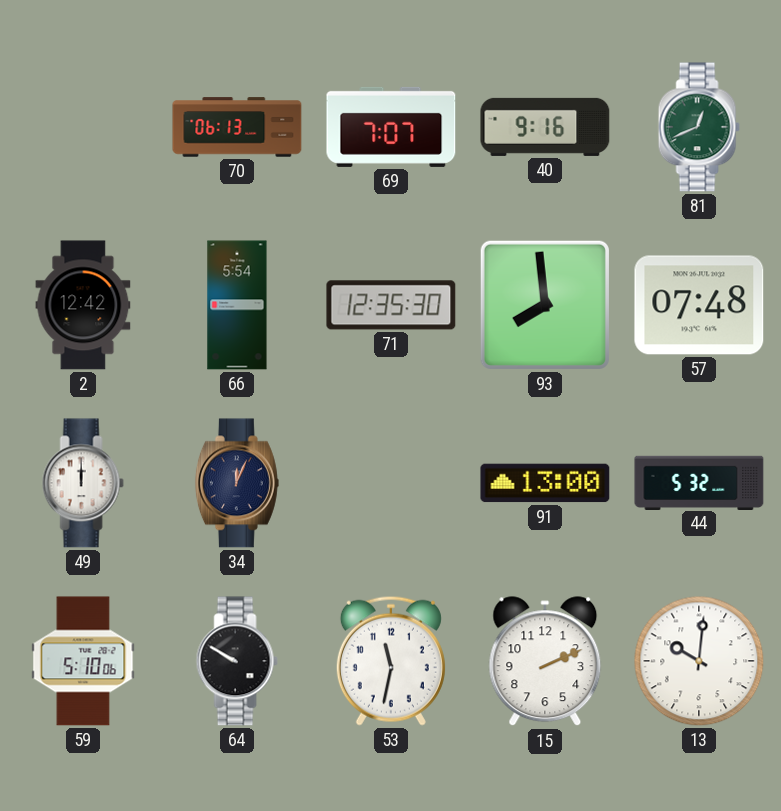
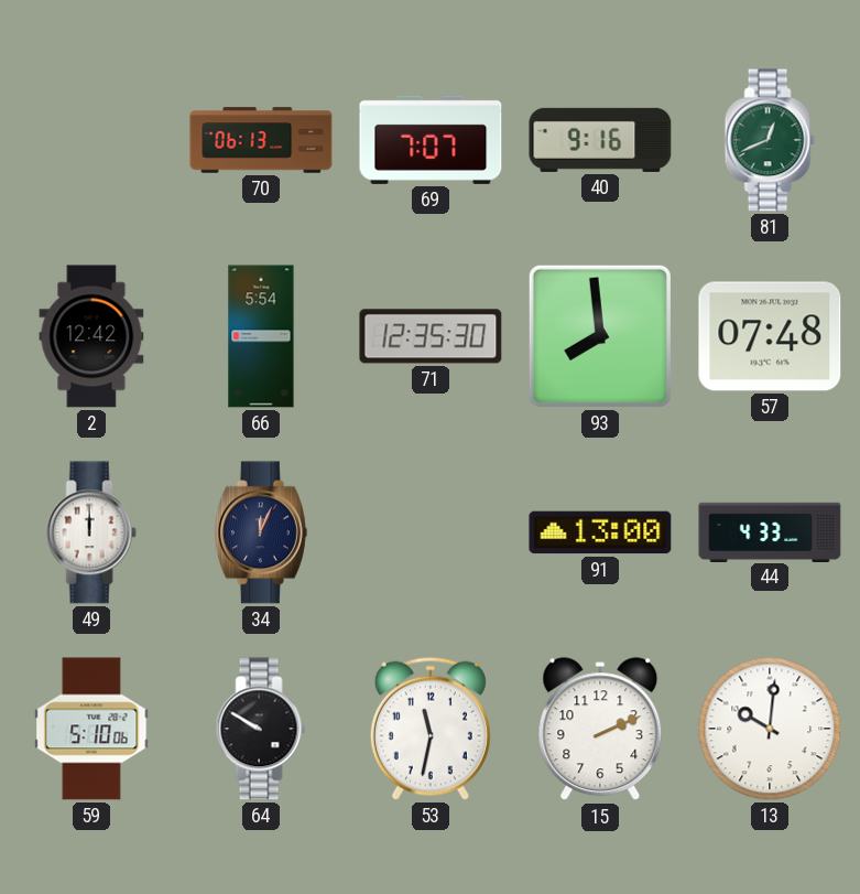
44: 5:32 -> 4:33
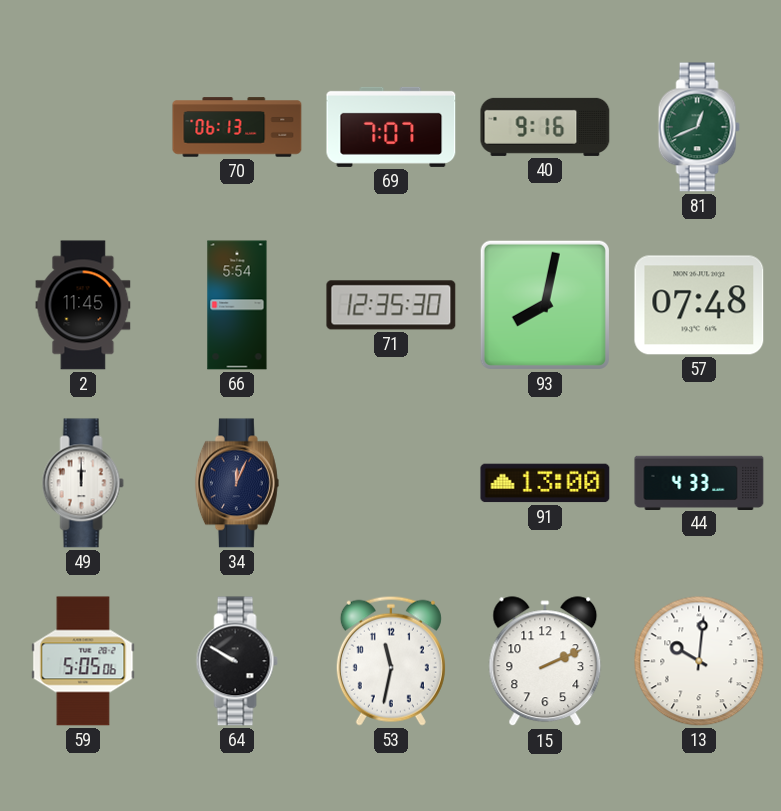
2: 12:42 -> 11:45
93: 7:59 -> 8:02
59: 5:10 -> 5:05
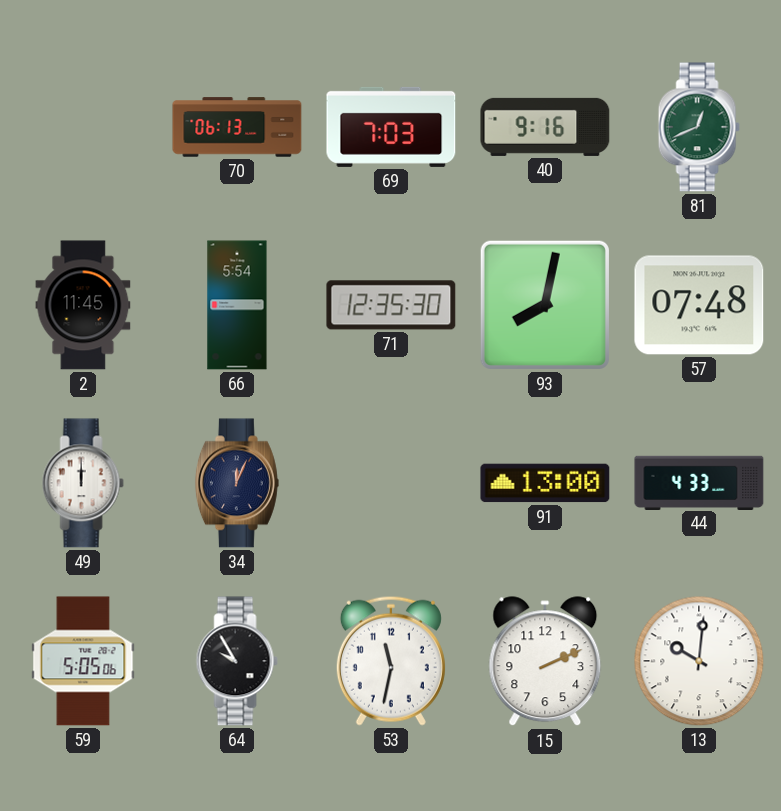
69: 7:07 -> 7:03
64: 9:50 -> 9:55
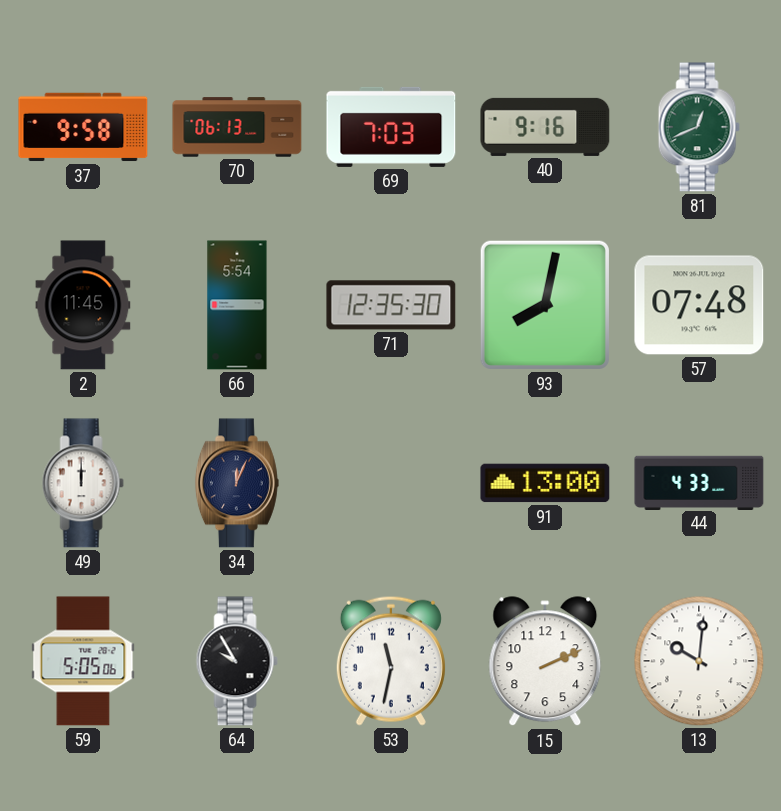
37: none -> 9:58
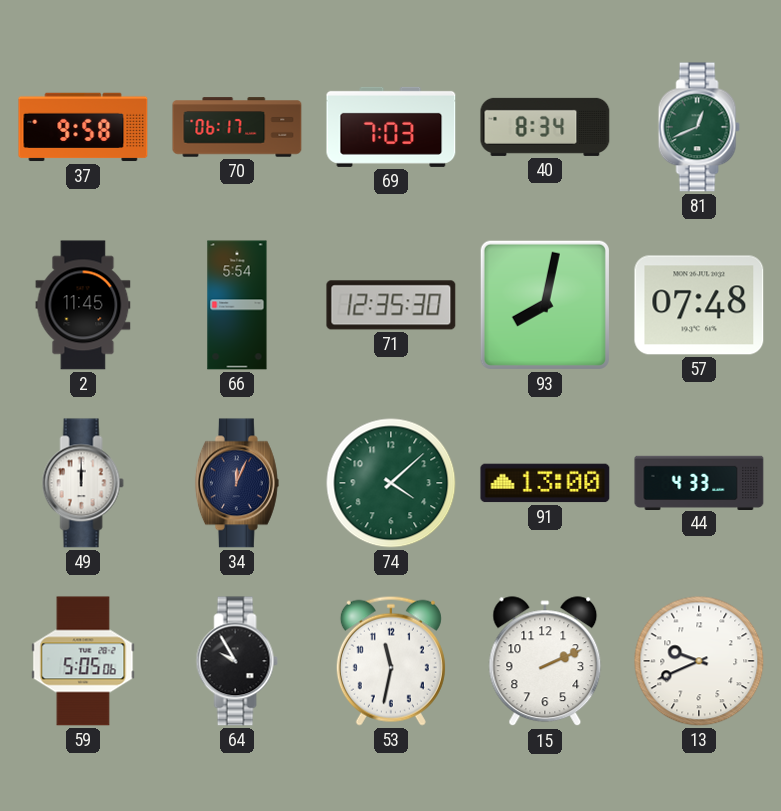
70: 06:13 -> 06:17
40: 9:16 -> 8:34
74: none -> 4:08
13: 10:01 -> 9:41
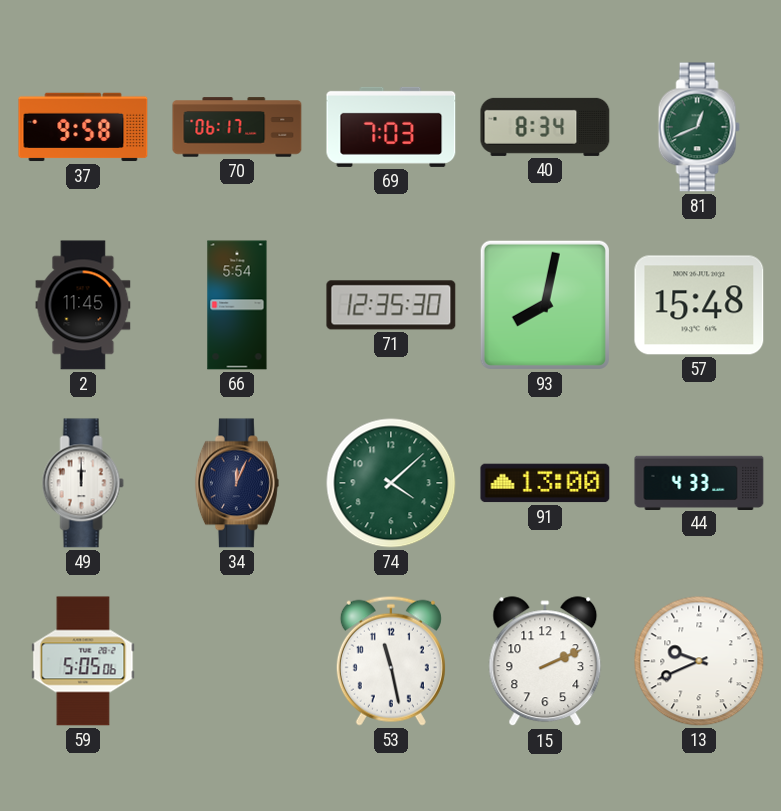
57: 07:48 -> 15:48
64: 9:55 -> none
53: 11:32 -> 11:28
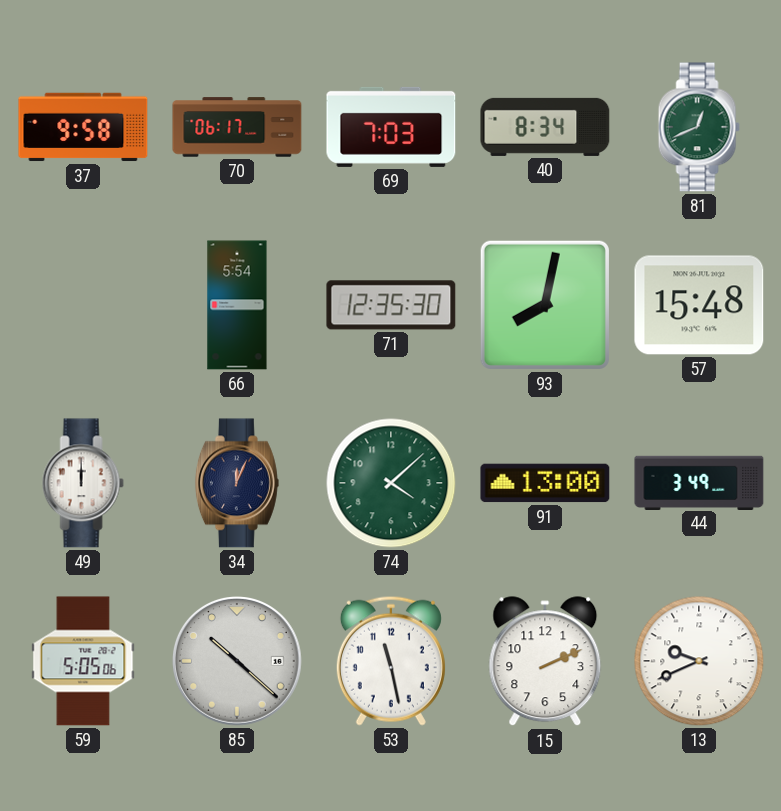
2: 11:45 -> none
44: 4:33 -> 3:49
85: none -> 10:22
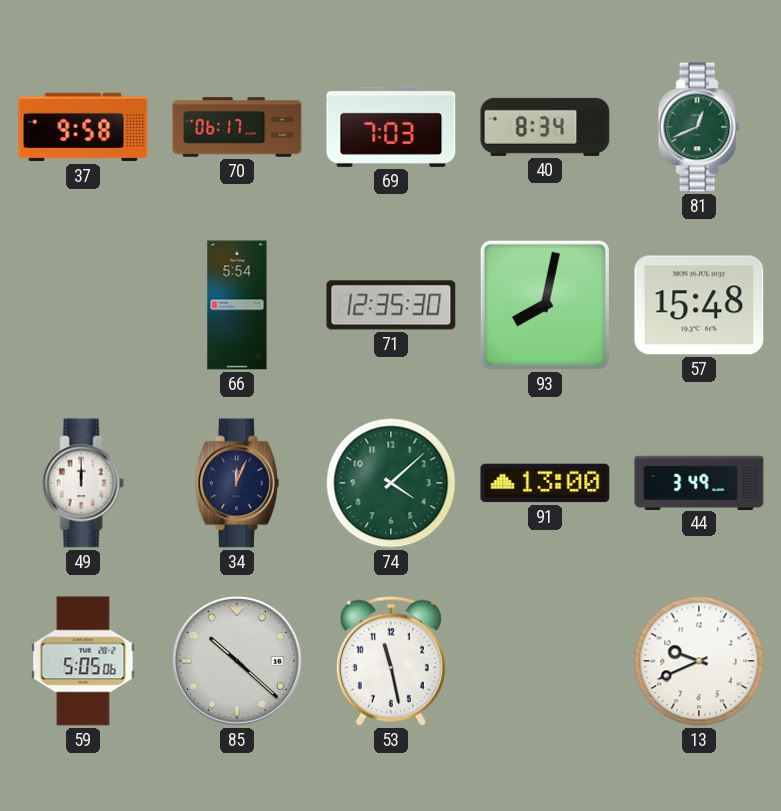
15: 2:11 -> none
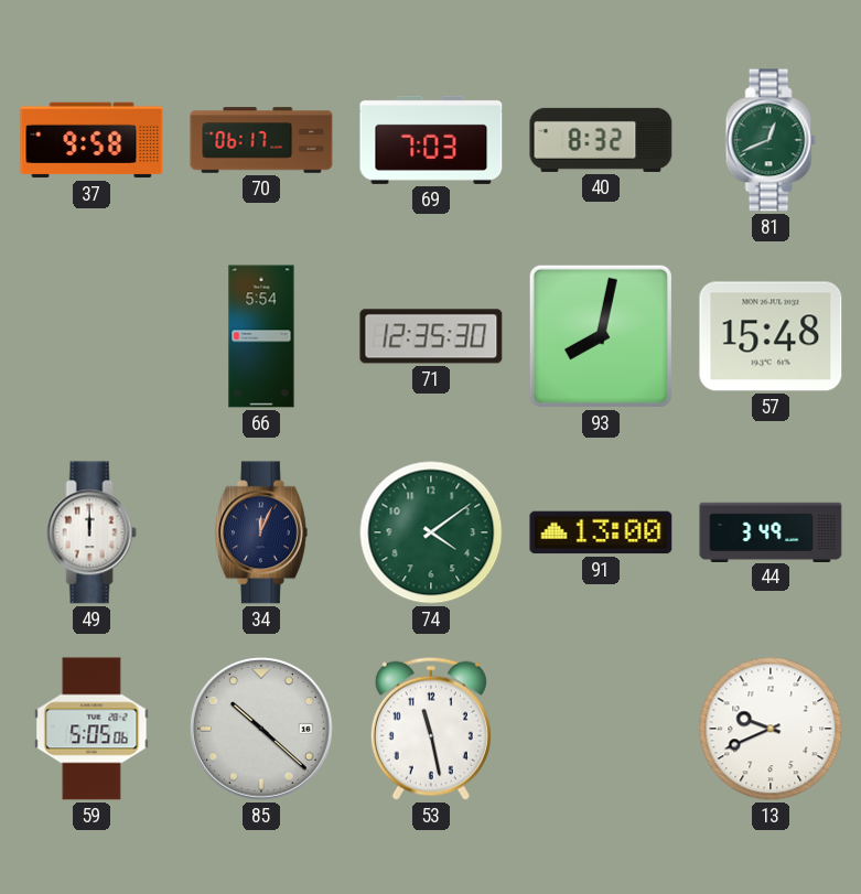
40: 8:34 -> 8:32
74: 4:08 -> 4:09
